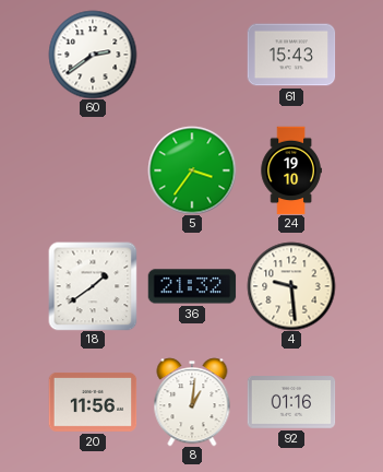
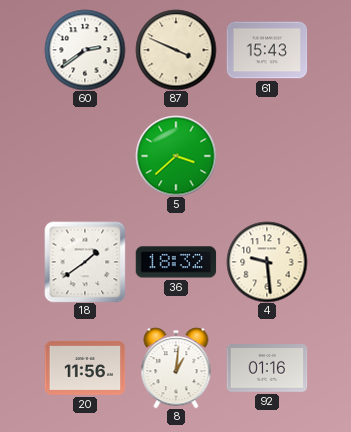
87: none -> 3:49
5: 3:36 -> 3:38
24: 19:10 -> none
36: 21:32 -> 18:32
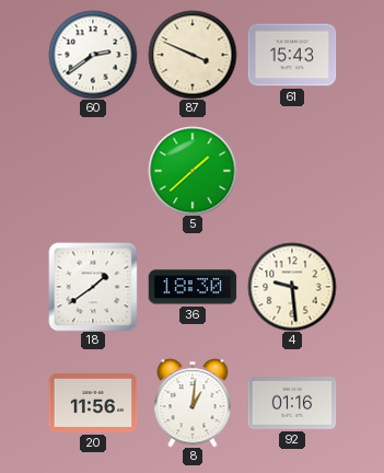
5: 3:38 -> 1:38
36: 18:32 -> 18:30
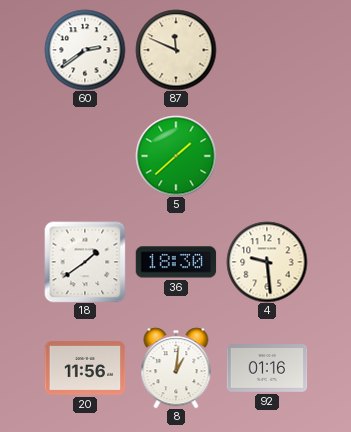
87: 3:49 -> 11:49
61: 15:43 -> none
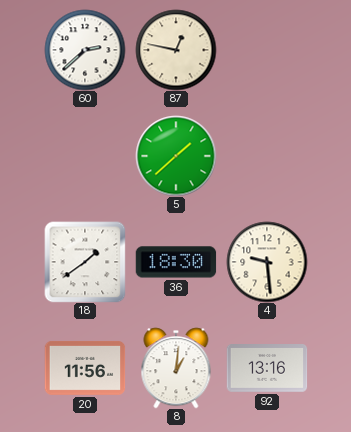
60: 2:39 -> 2:38
87: 11:49 -> 12:47
92: 01:16 -> 13:16
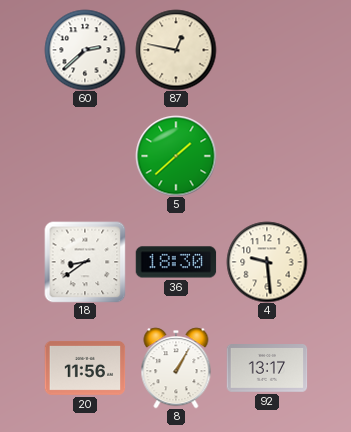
18: 1:39 -> 8:39
8: 1:01 -> 1:05
92: 13:16 -> 13:17
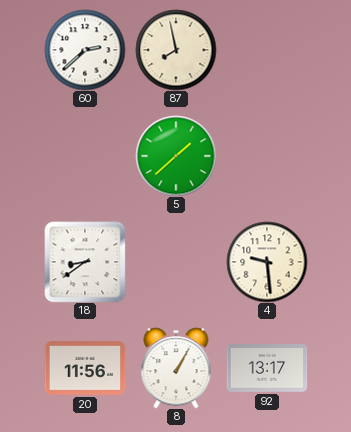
87: 12:47 -> 7:58
36: 18:30 -> none
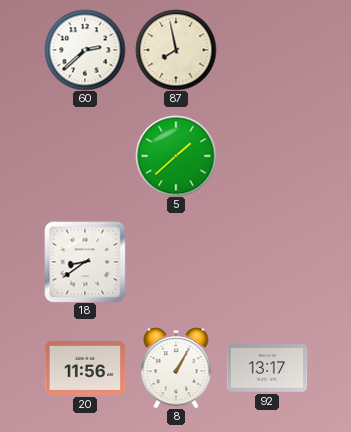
4: 9:29 -> none
